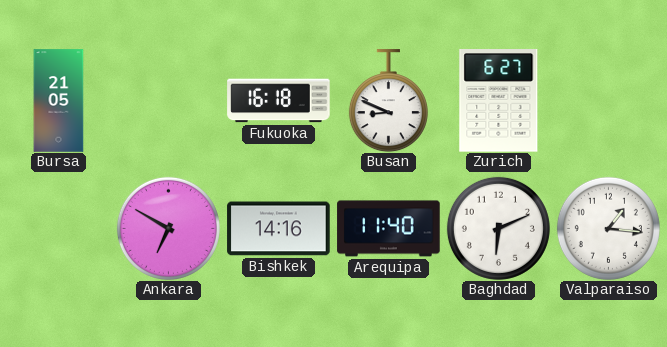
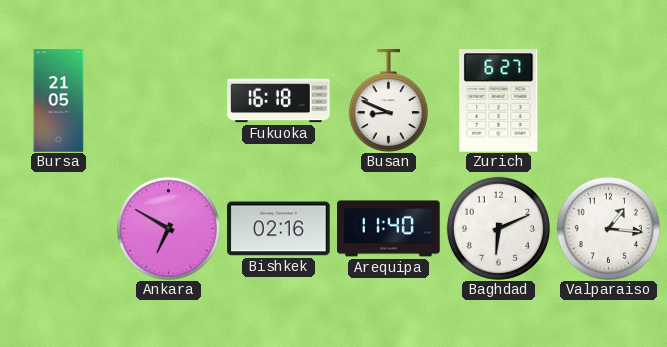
Bishkek: 14:16 -> 02:16
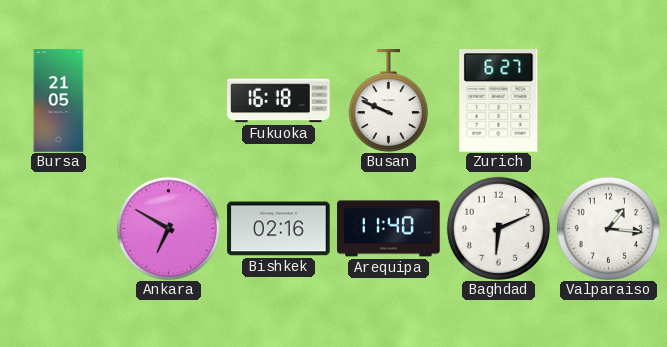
Busan: 8:49 -> 9:49
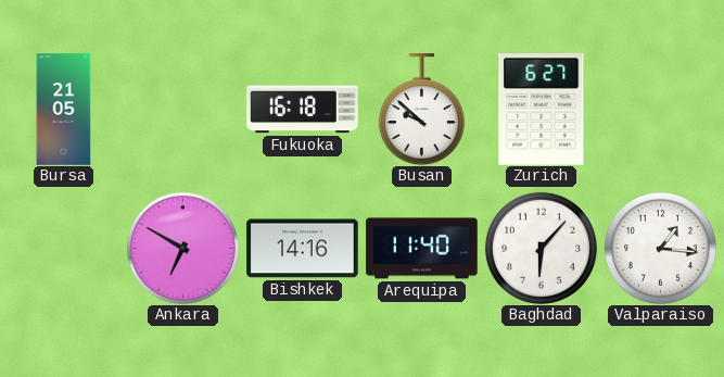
Busan: 9:49 -> 9:52
Bishkek: 02:16 -> 14:16
Baghdad: 6:11 -> 6:07
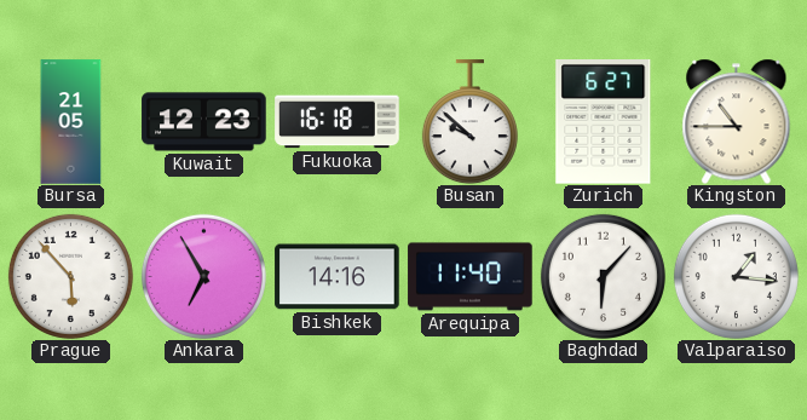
Kuwait: none -> 12:23
Kingston: none -> 10:45
Prague: none -> 5:53
Ankara: 6:50 -> 6:55
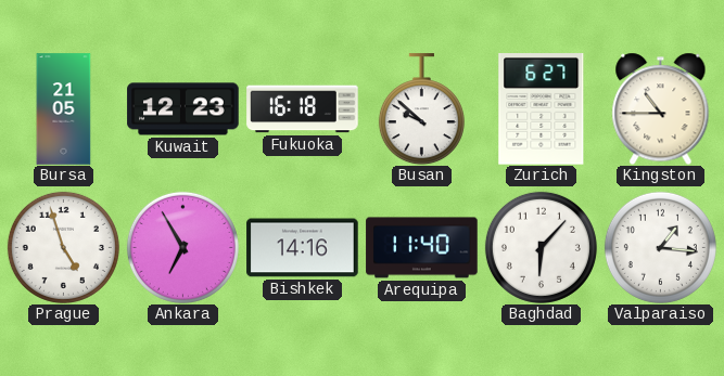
Prague: 5:53 -> 4:57
